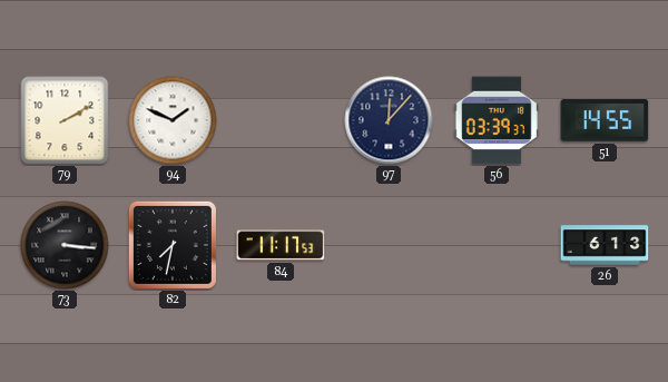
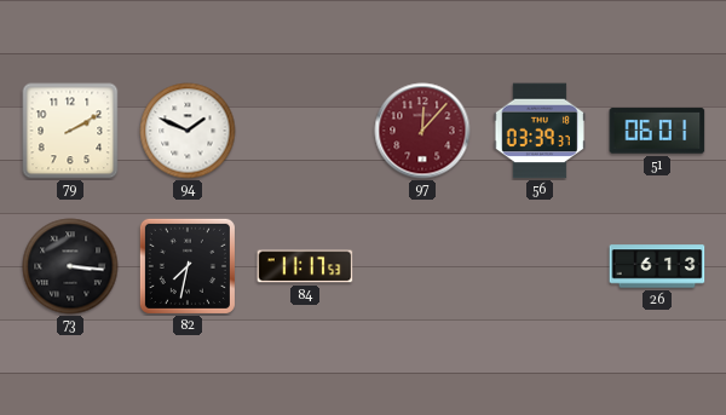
97 dial: navy -> burgundy
51: 14:55 -> 06:01
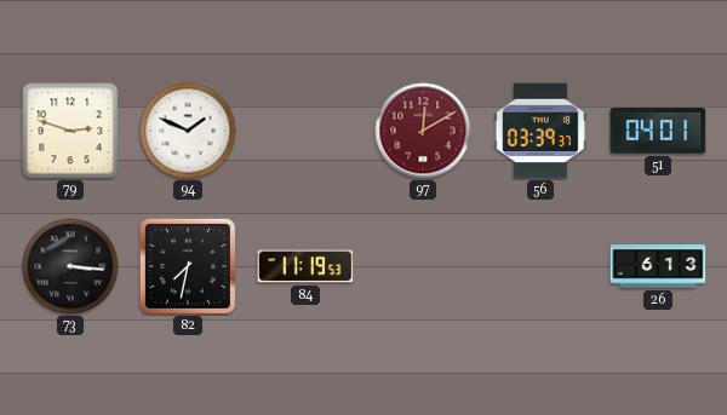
79: 2:10 -> 2:48
97: 12:07 -> 12:10
51: 06:01 -> 04:01
84: 11:17 -> 11:19
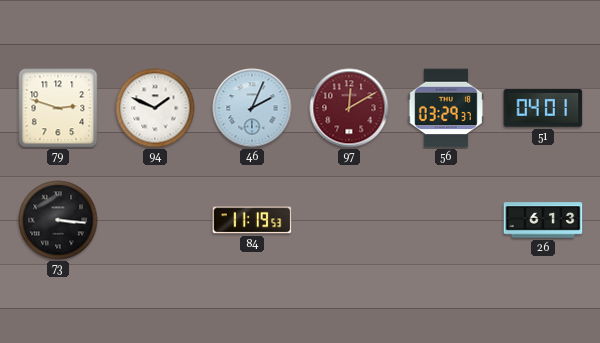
46: none -> 2:04
56: 03:39 -> 03:29
82: 7:32 -> none
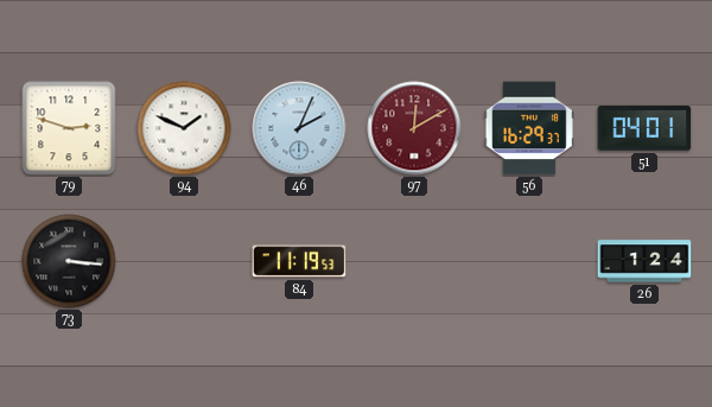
56: 03:29 -> 16:29
26: 6:13 -> 1:24
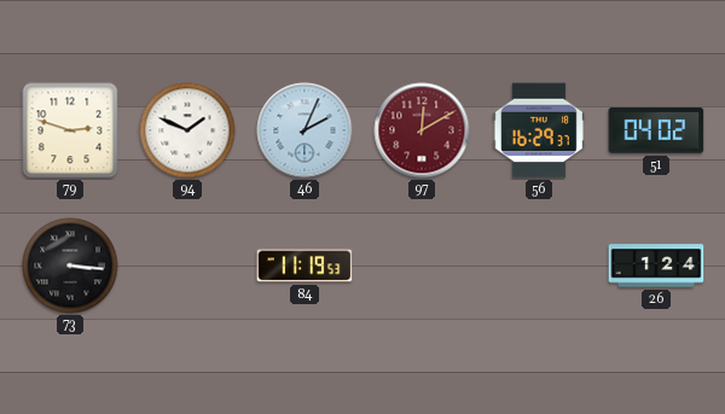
51: 04:01 -> 04:02
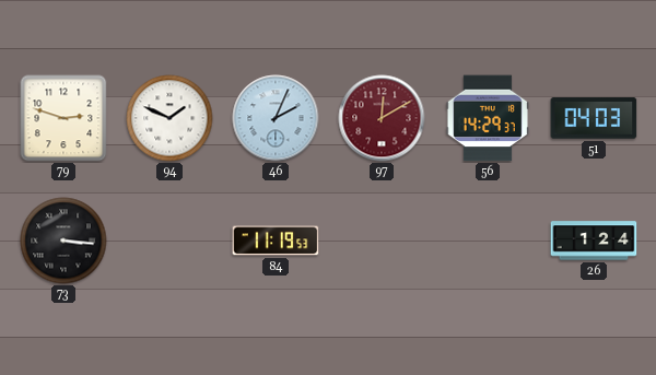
56: 16:29 -> 14:29
51: 04:02 -> 04:03
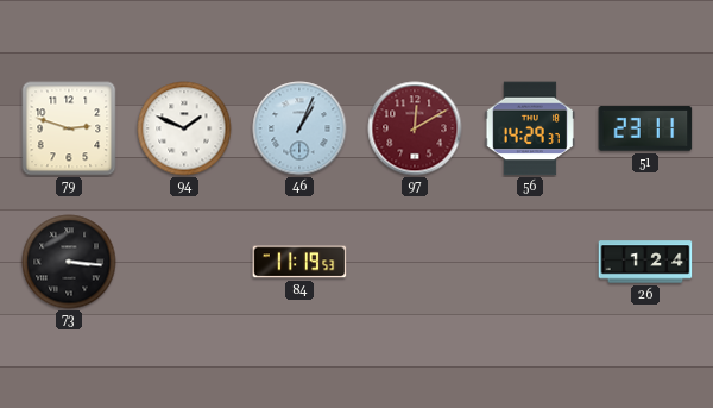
46: 2:04 -> 1:04
51: 04:03 -> 23:11
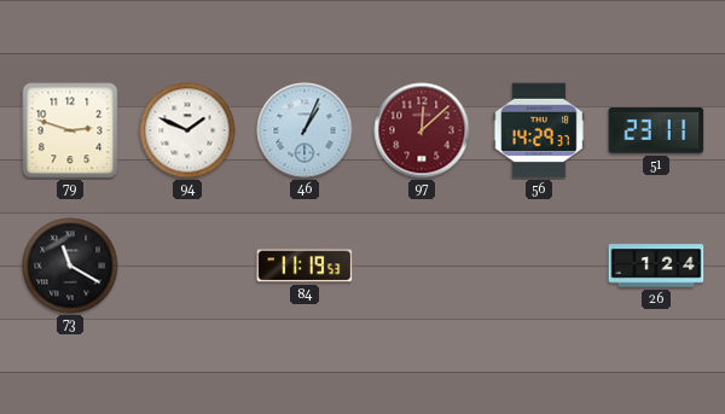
97: 12:10 -> 12:08
73: 3:16 -> 11:20
